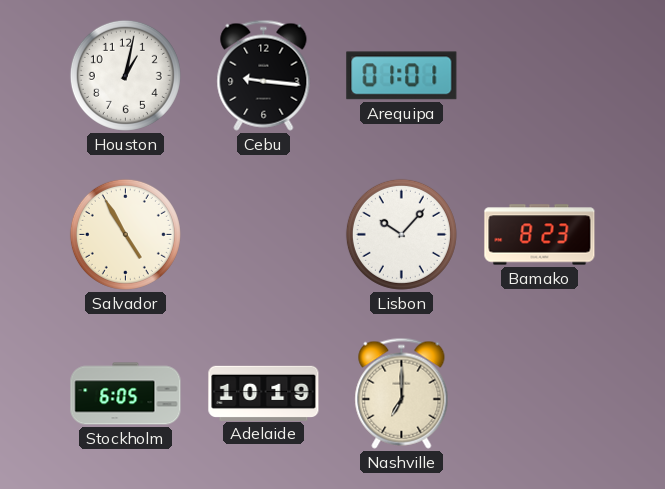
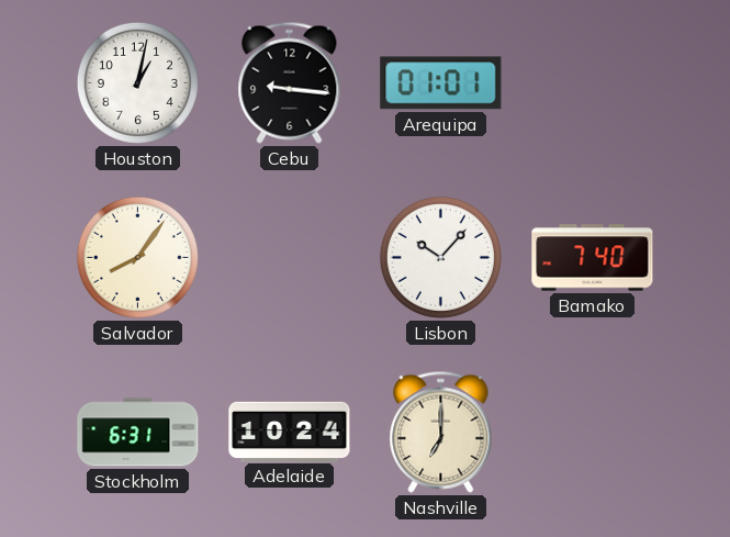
Salvador: 4:55 -> 8:06
Bamako: 8:23 -> 7:40
Stockholm: 6:05 -> 6:31
Adelaide: 10:19 -> 10:24
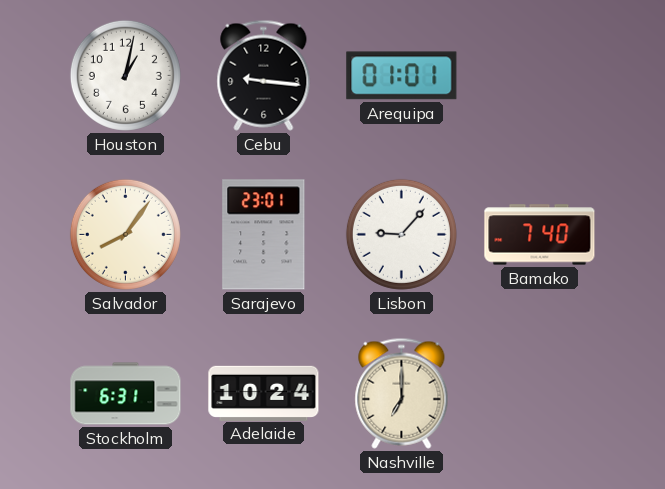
Sarajevo: none -> 23:01
Lisbon: 10:07 -> 9:07
